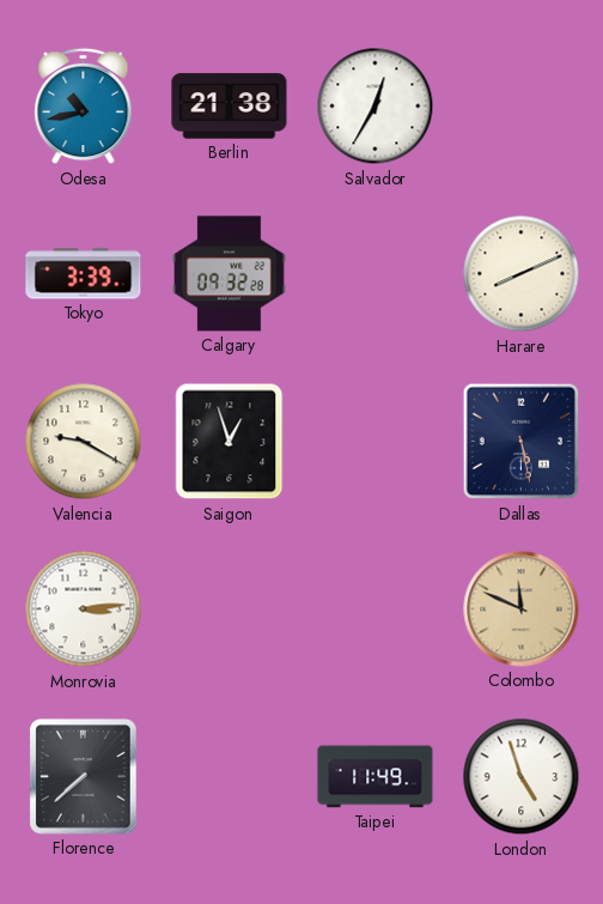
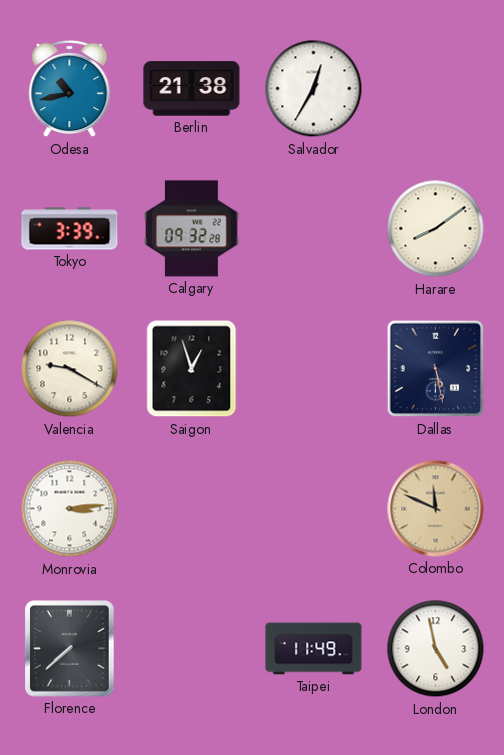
Harare: 8:11 -> 8:09
London: 4:57 -> 4:58
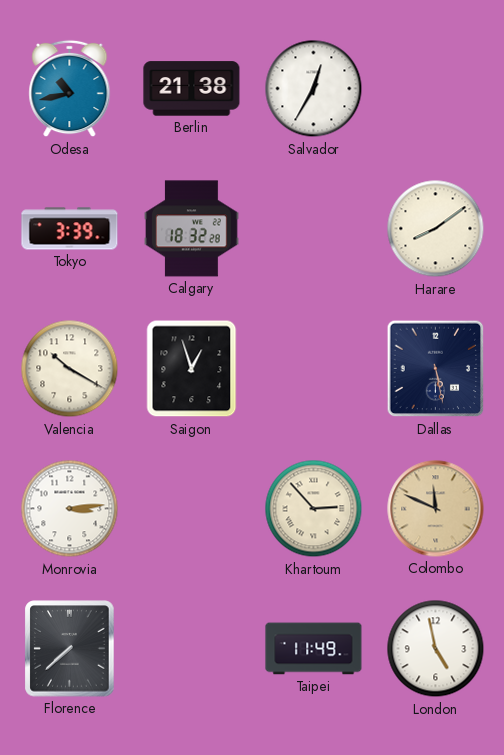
Calgary: 09:32 -> 18:32
Valencia: 9:20 -> 10:20
Khartoum: none -> 2:53
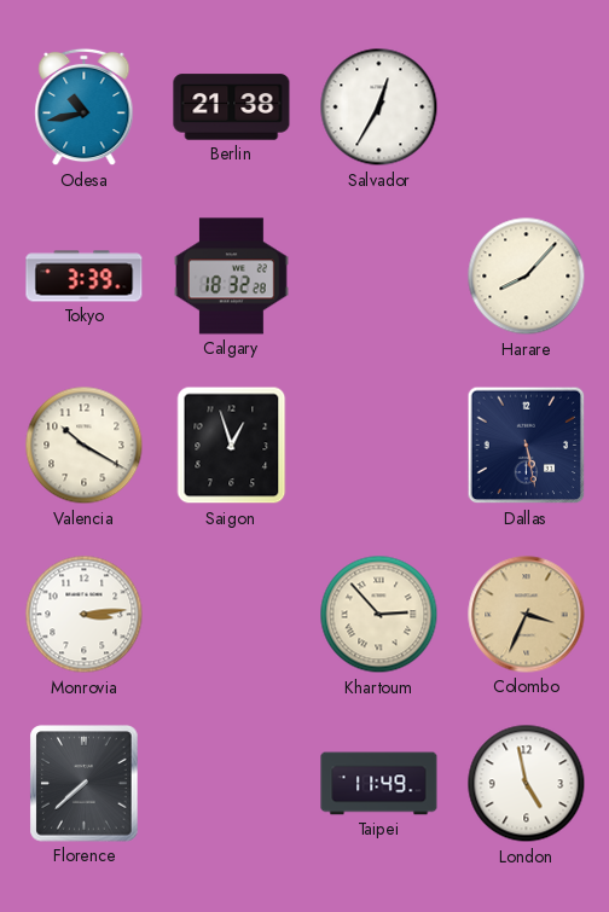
Harare: 8:09 -> 8:07
Colombo: 11:49 -> 3:34
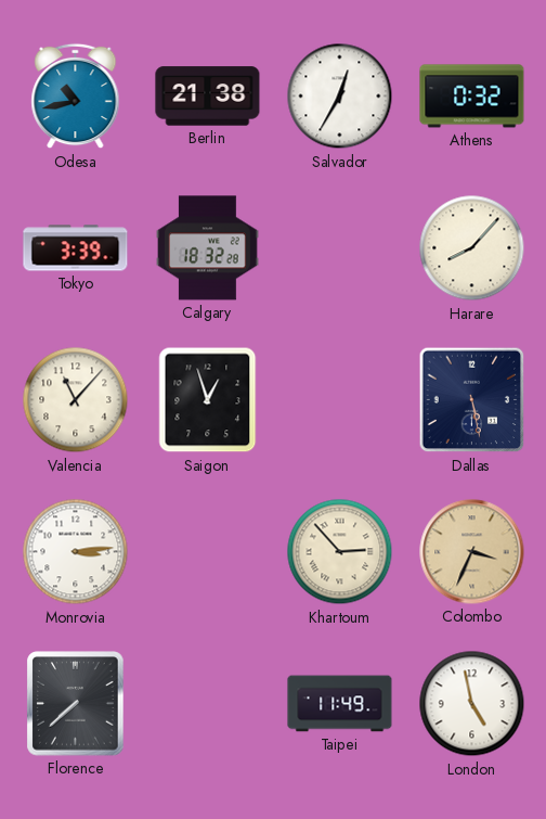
Athens: none -> 0:32
Valencia: 10:20 -> 11:07
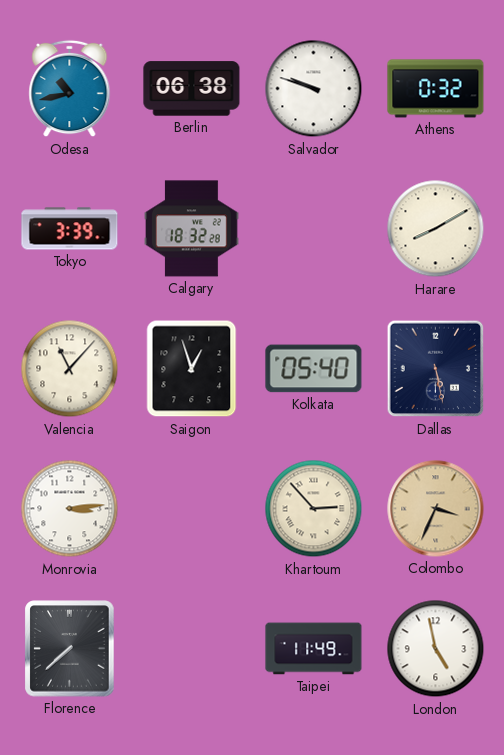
Berlin: 21:38 -> 06:38
Salvador: 12:35 -> 9:48
Harare: 8:07 -> 8:10
Kolkata: none -> 05:40
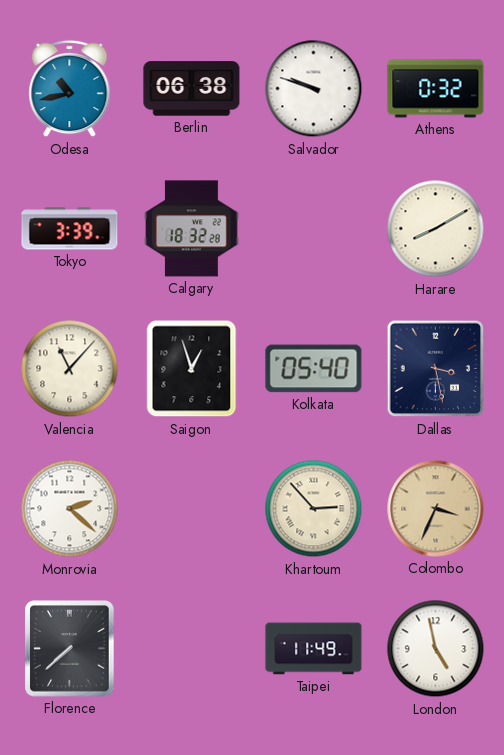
Dallas: 5:28 -> 3:28
Monrovia: 3:14 -> 2:22
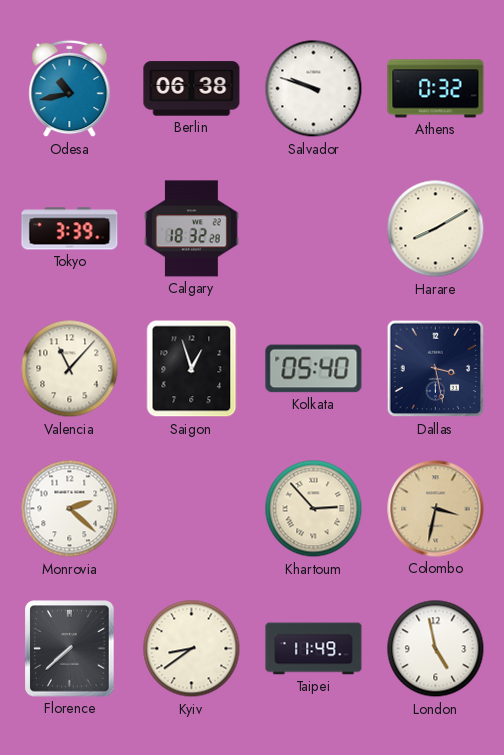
Colombo: 3:34 -> 3:32
Kyiv: none -> 8:39
